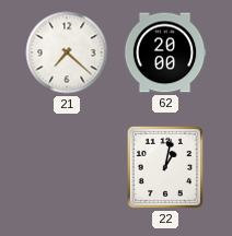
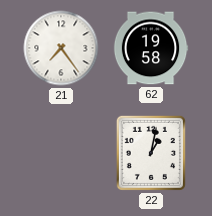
21: 7:22 -> 7:24
62: 20:00 -> 19:58
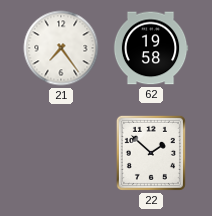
22: 1:02 -> 1:52
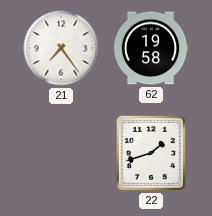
22: 1:52 -> 1:42
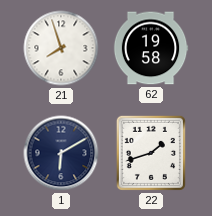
21: 7:24 -> 7:57
1: none -> 6:10
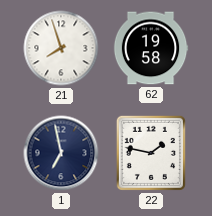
1: 6:10 -> 6:58
22: 1:42 -> 1:47
